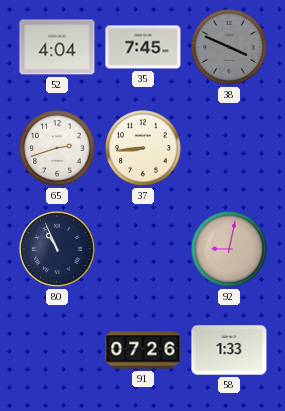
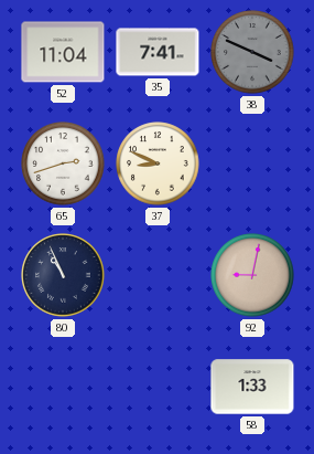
52: 4:04 -> 11:04
35: 7:45 -> 7:41
37: 8:44 -> 8:49
91: 07:26 -> none
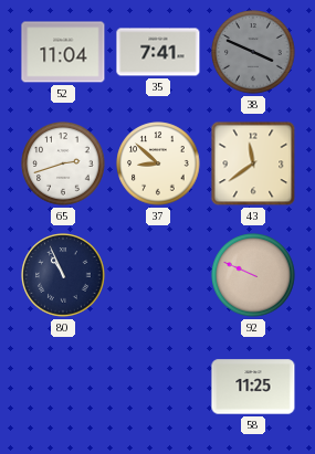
37: 8:49 -> 8:52
43: none -> 11:39
92: 9:02 -> 9:49
58: 1:33 -> 11:25
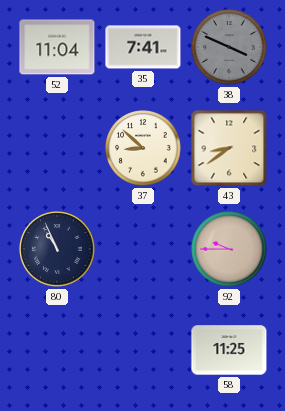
65: 2:42 -> none
43: 11:39 -> 8:39
92: 9:49 -> 9:45
